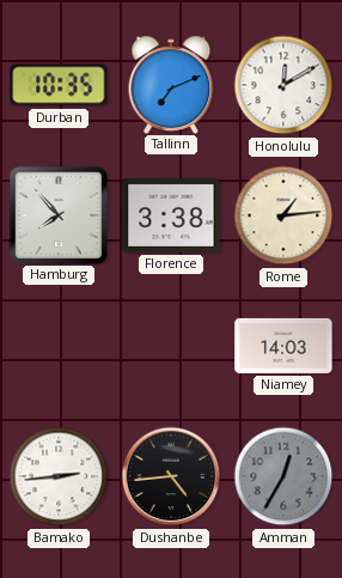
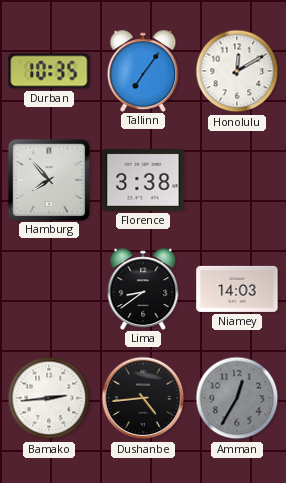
Tallinn: 7:11 -> 7:06
Rome: 1:14 -> none
Lima: none -> 8:39
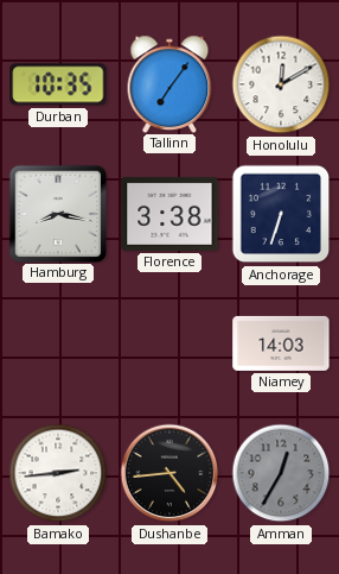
Hamburg: 7:53 -> 8:17
Anchorage: none -> 6:33
Lima: 8:39 -> none
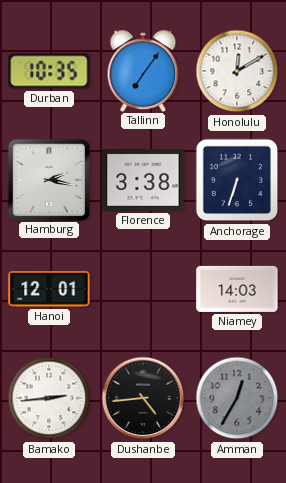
Hamburg: 8:17 -> 2:17
Hanoi: none -> 12:01
